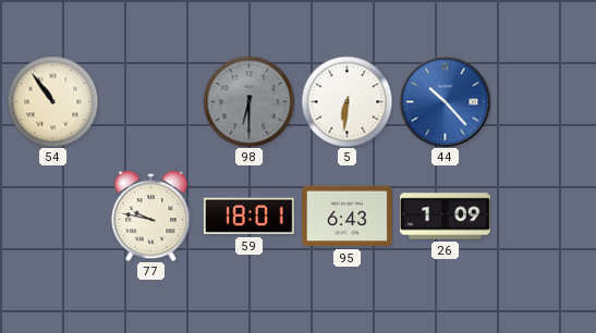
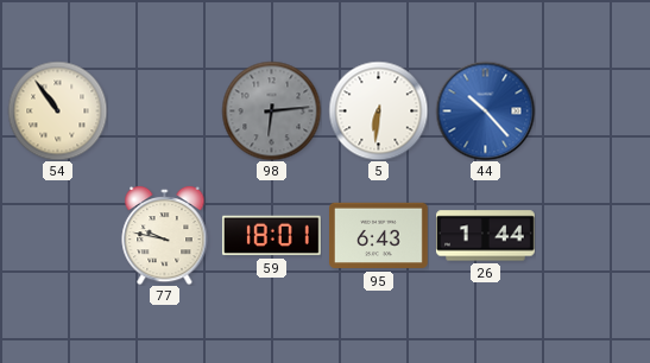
98: 6:30 -> 6:14
26: 1:09 -> 1:44
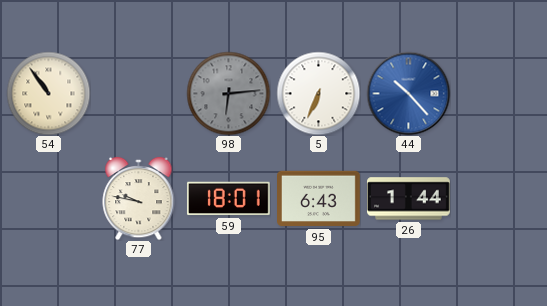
5: 6:31 -> 6:34
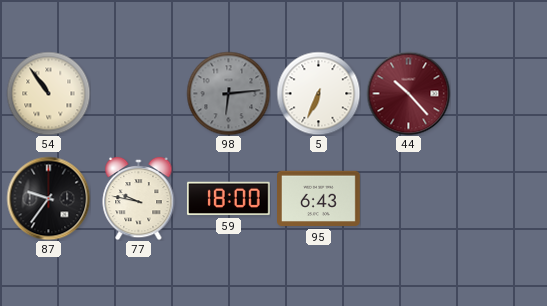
44 dial: blue -> burgundy
87: none -> 9:36
59: 18:01 -> 18:00
26: 1:44 -> none
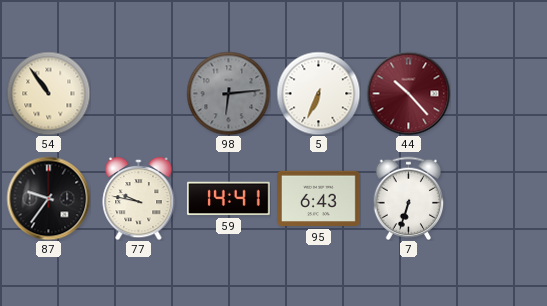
59: 18:00 -> 14:41
7: none -> 6:33
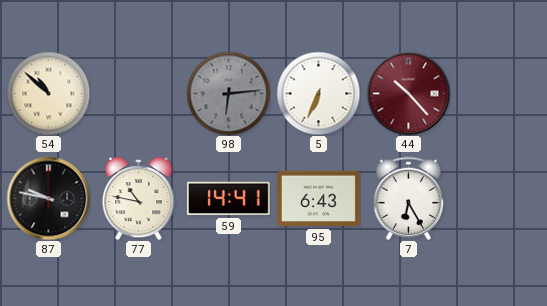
54: 10:54 -> 10:52
87: 9:36 -> 9:47
77: 9:47 -> 10:47
7: 6:33 -> 6:25
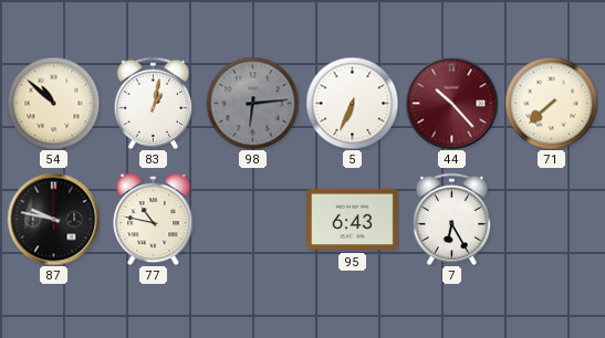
83: none -> 1:02
71: none -> 7:38
59: 14:41 -> none
